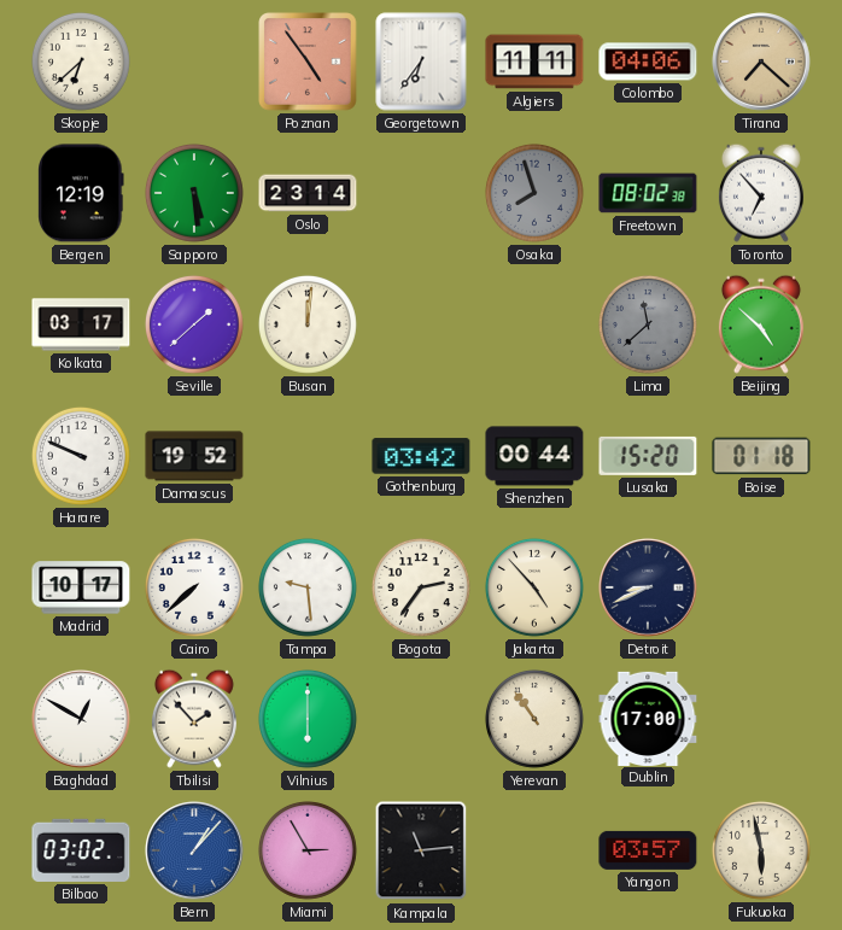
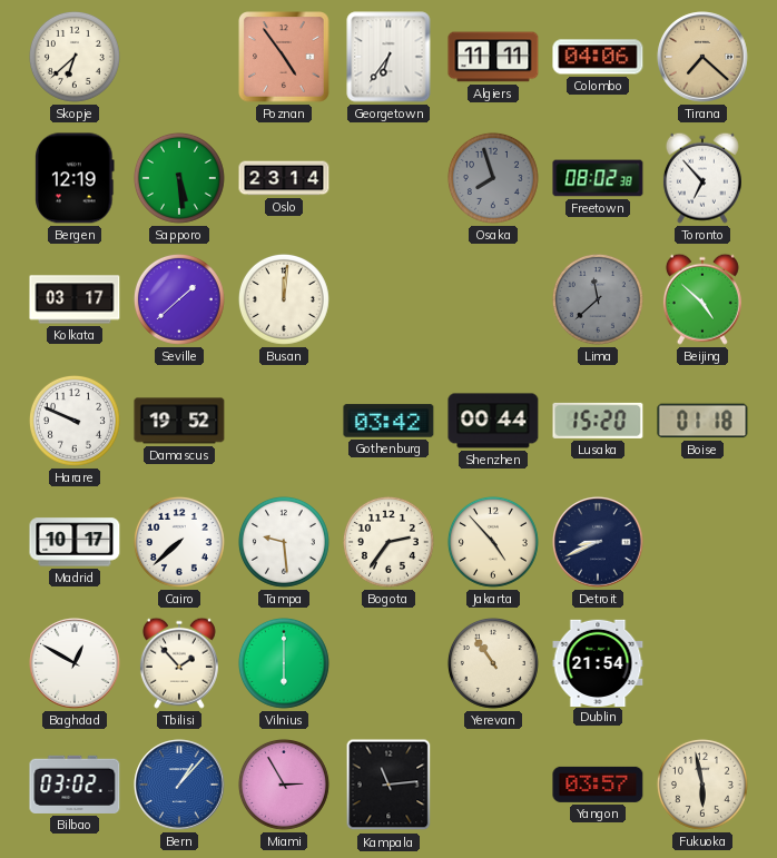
Dublin: 17:00 -> 21:54
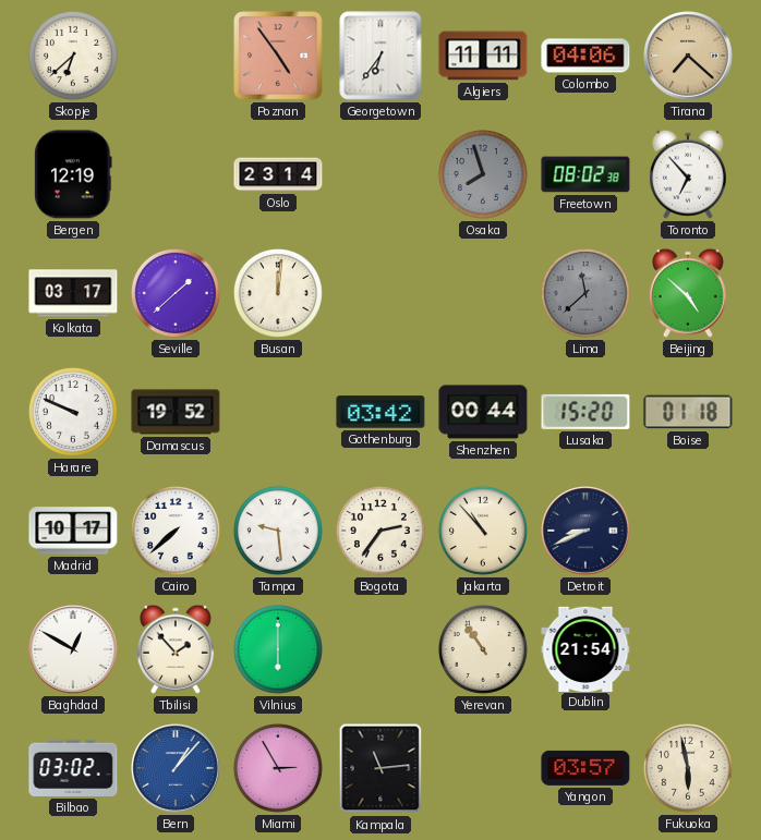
Sapporo: 5:29 -> none
Jakarta: 4:53 -> 10:53
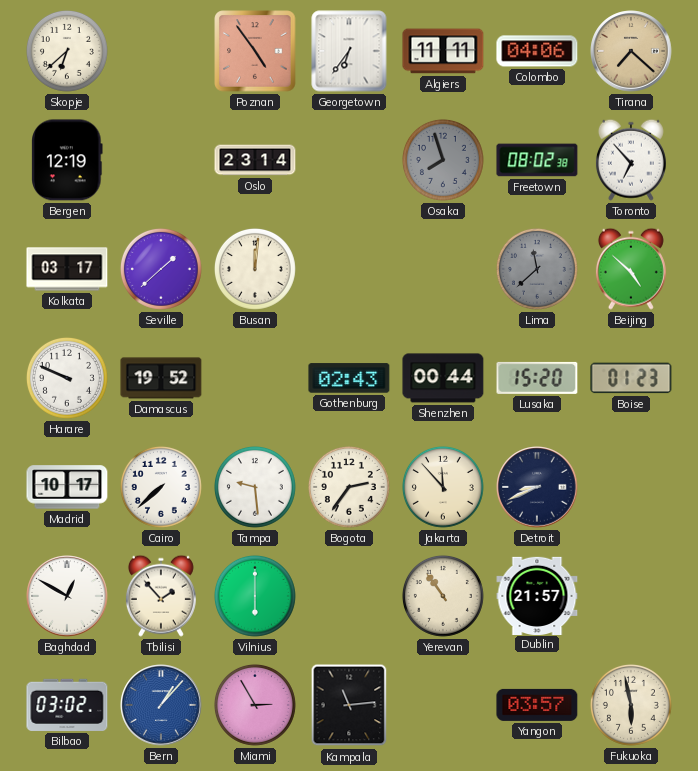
Gothenburg: 03:42 -> 02:43
Boise: 01:18 -> 01:23
Jakarta: 10:53 -> 11:53
Dublin: 21:54 -> 21:57
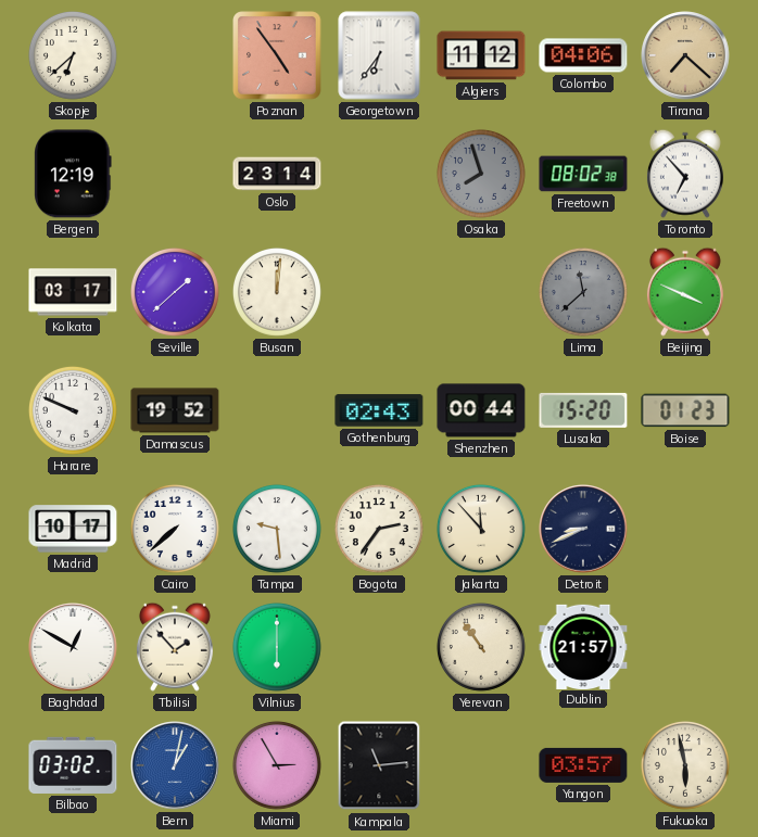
Algiers: 11:11 -> 11:12
Beijing: 4:52 -> 3:49
Bern: 1:07 -> 1:02
